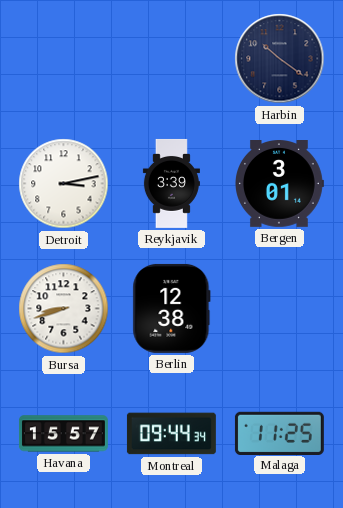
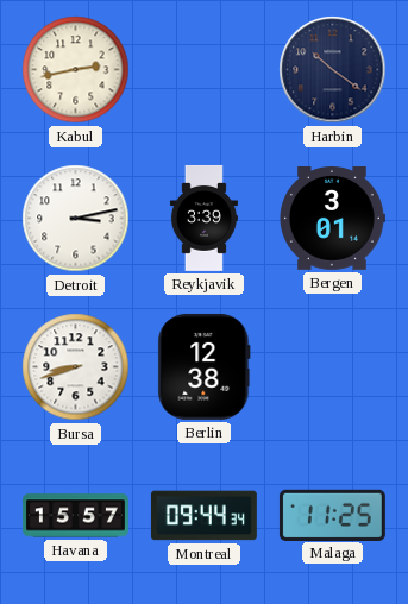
Kabul: none -> 2:43
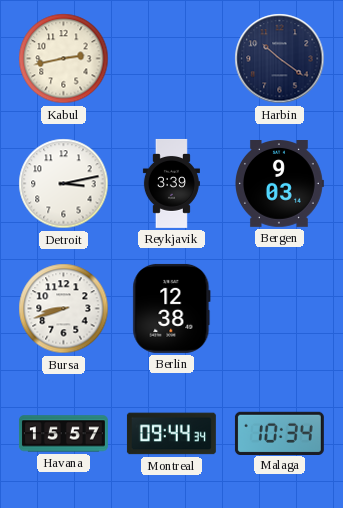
Bergen: 3:01 -> 9:03
Malaga: 11:25 -> 10:34
